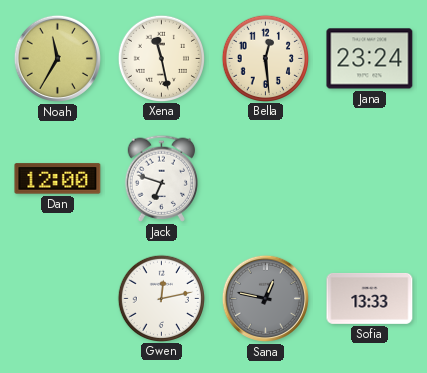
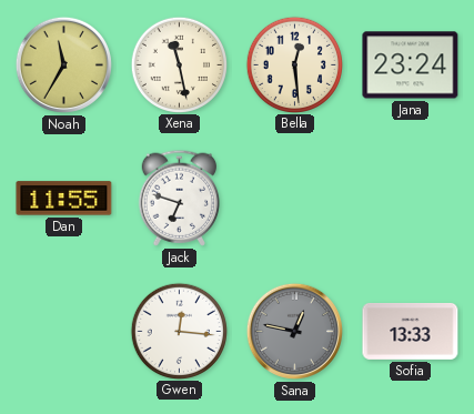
Dan: 12:00 -> 11:55
Gwen: 12:13 -> 12:16
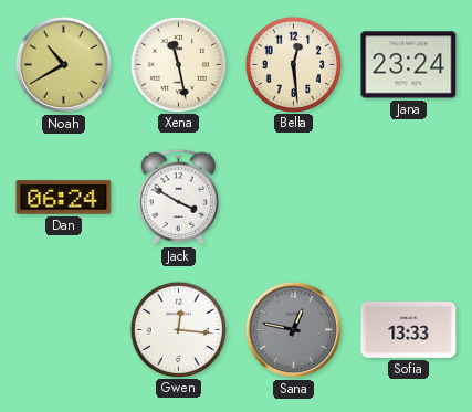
Noah: 11:35 -> 10:40
Dan: 11:55 -> 06:24
Jack: 6:48 -> 3:50
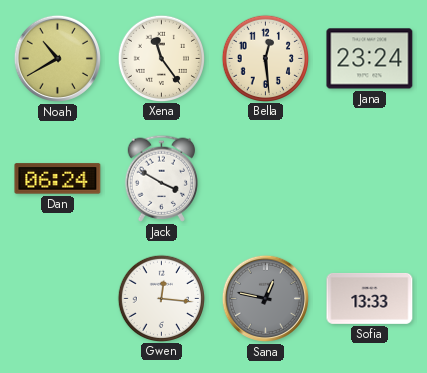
Xena: 11:28 -> 11:24
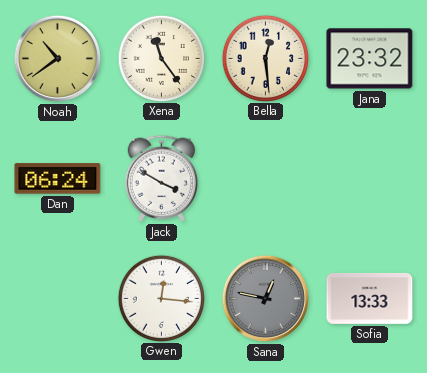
Noah: 10:40 -> 10:39
Jana: 23:24 -> 23:32
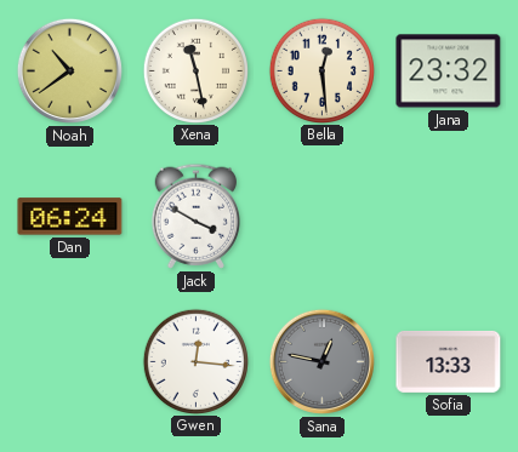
Xena: 11:24 -> 11:28
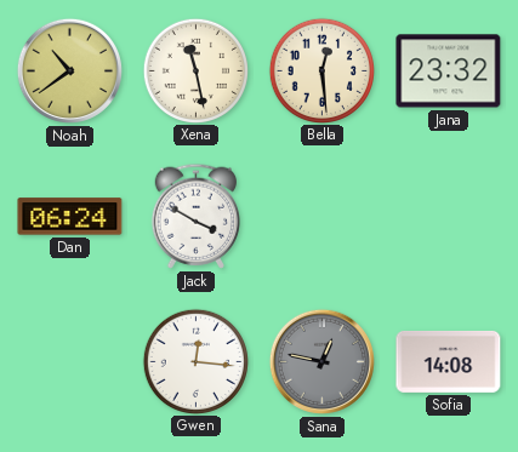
Sofia: 13:33 -> 14:08
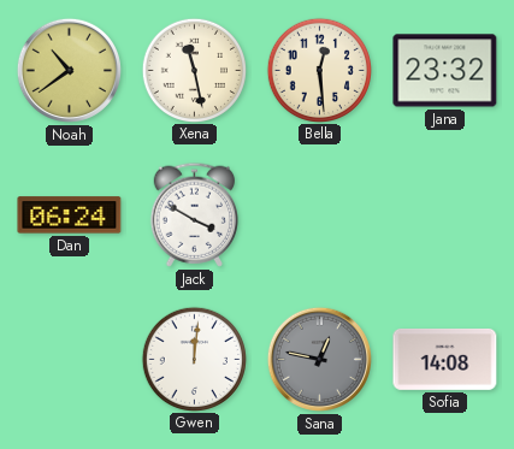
Gwen: 12:16 -> 12:01
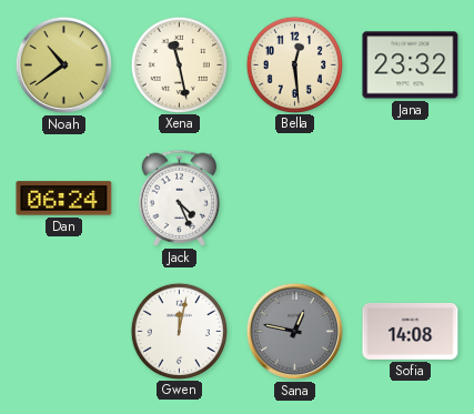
Jack: 3:50 -> 4:26
Gwen: 12:01 -> 12:02
